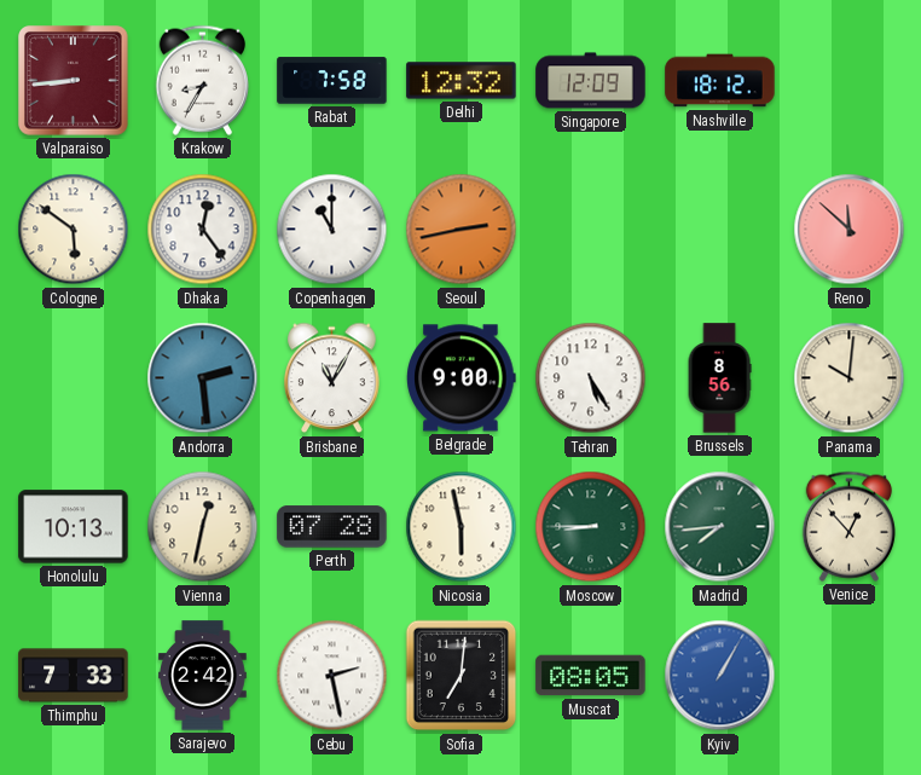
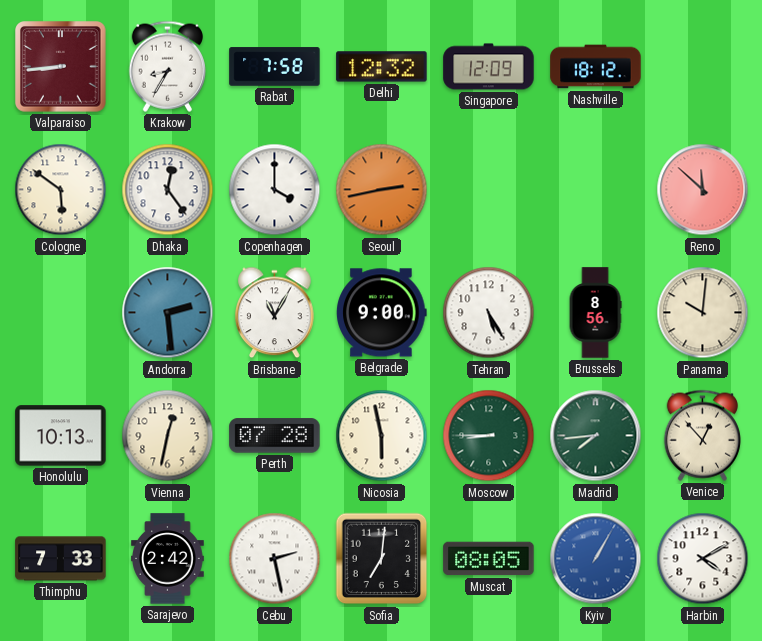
Copenhagen: 11:00 -> 4:00
Harbin: none -> 4:10
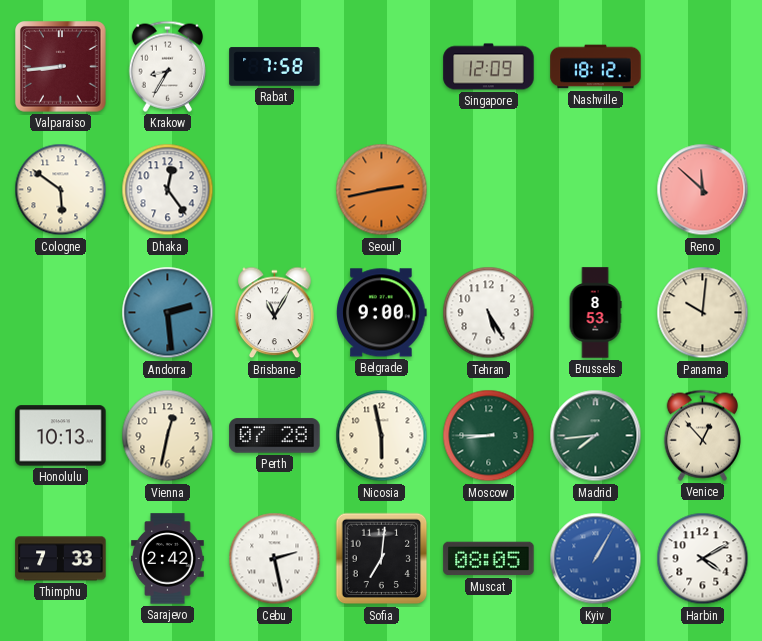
Delhi: 12:32 -> none
Copenhagen: 4:00 -> none
Brussels: 8:56 -> 8:53
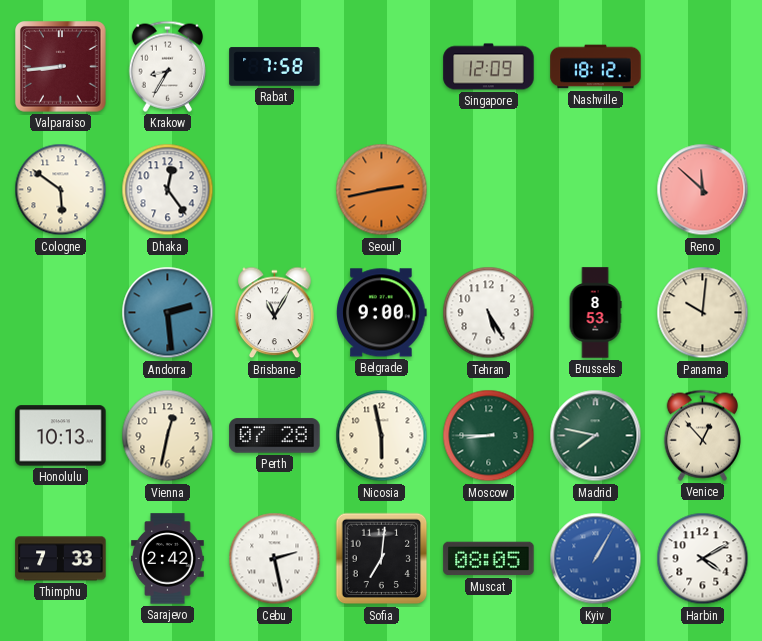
Madrid: 7:44 -> 7:47
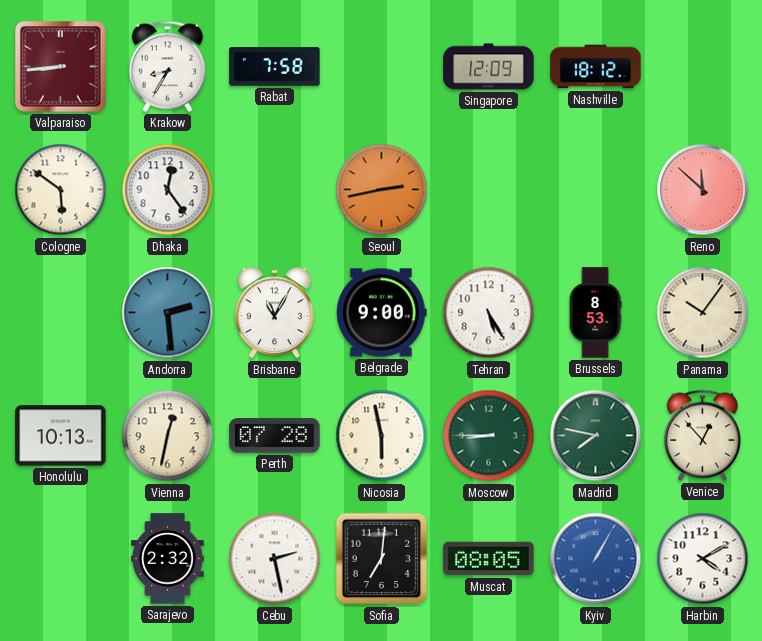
Panama: 10:01 -> 10:06
Thimphu: 7:33 -> none
Sarajevo: 2:42 -> 2:32
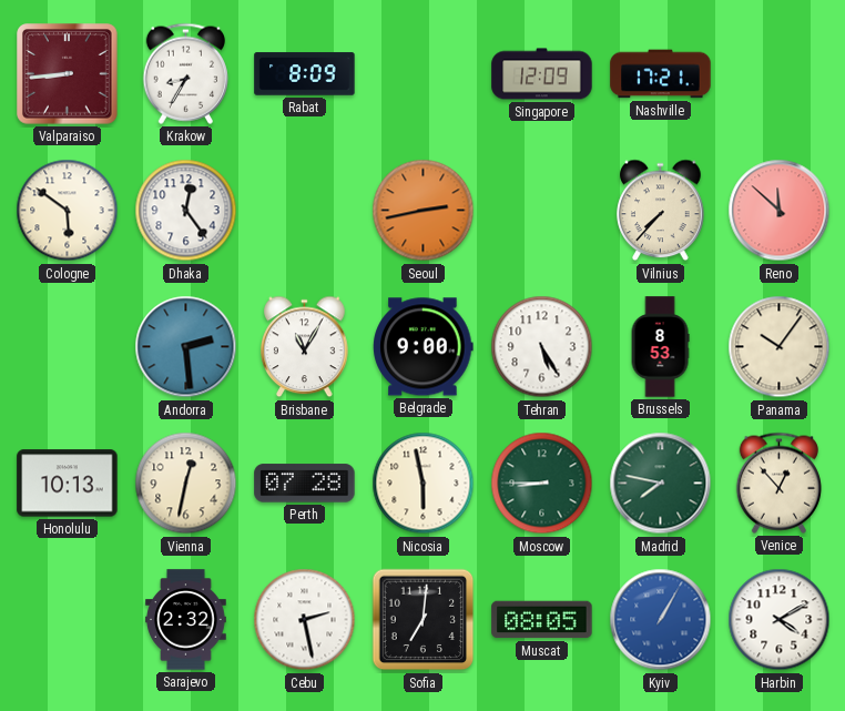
Rabat: 7:58 -> 8:09
Nashville: 18:12 -> 17:21
Vilnius: none -> 7:37
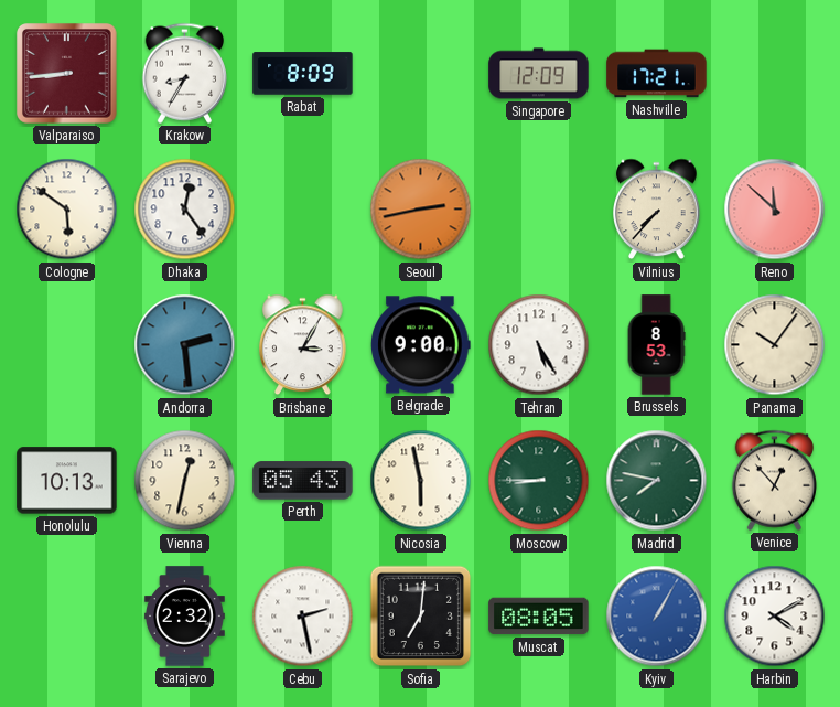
Brisbane: 11:05 -> 3:05
Perth: 07:28 -> 05:43
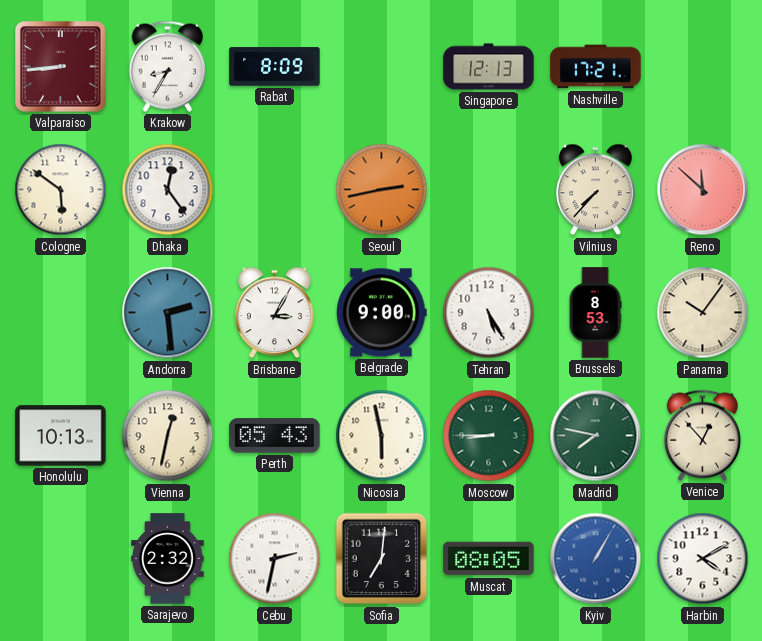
Singapore: 12:09 -> 12:13
Cebu: 2:28 -> 2:32
